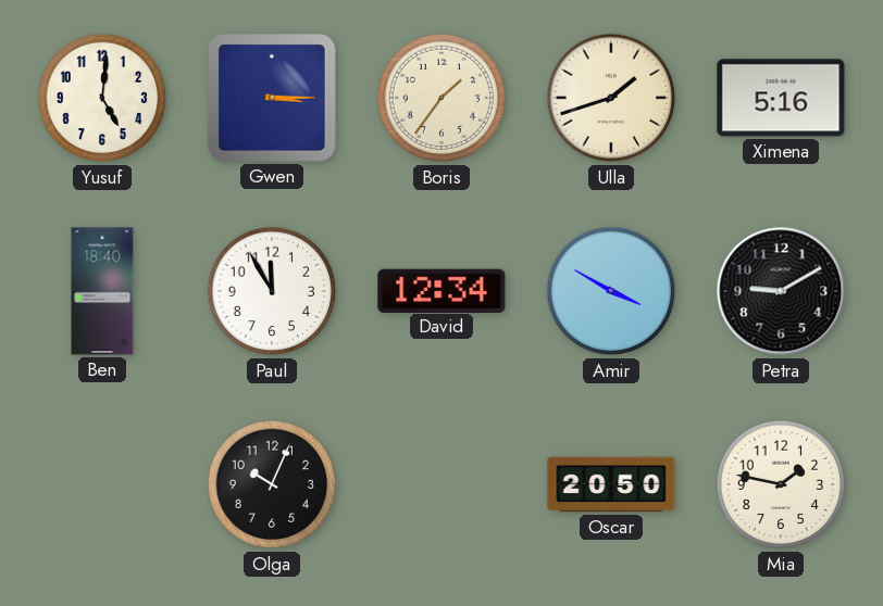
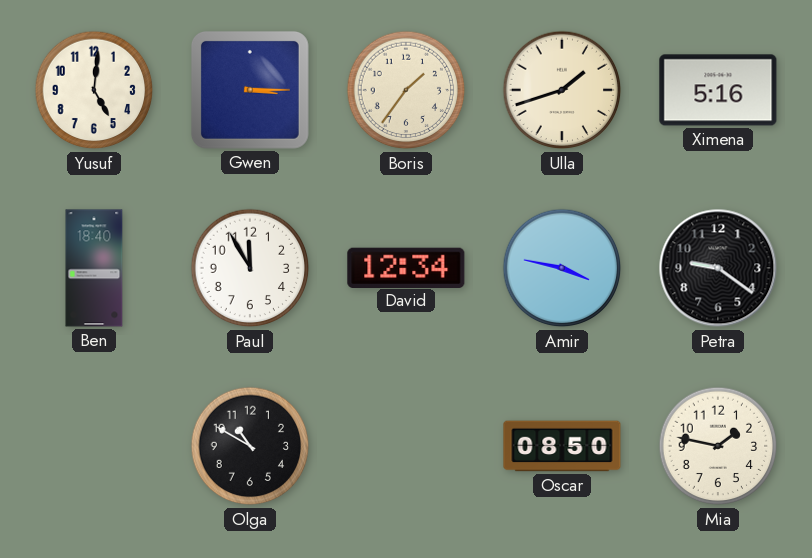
Amir: 3:50 -> 3:47
Petra: 9:10 -> 9:21
Olga: 10:04 -> 10:50
Oscar: 20:50 -> 08:50
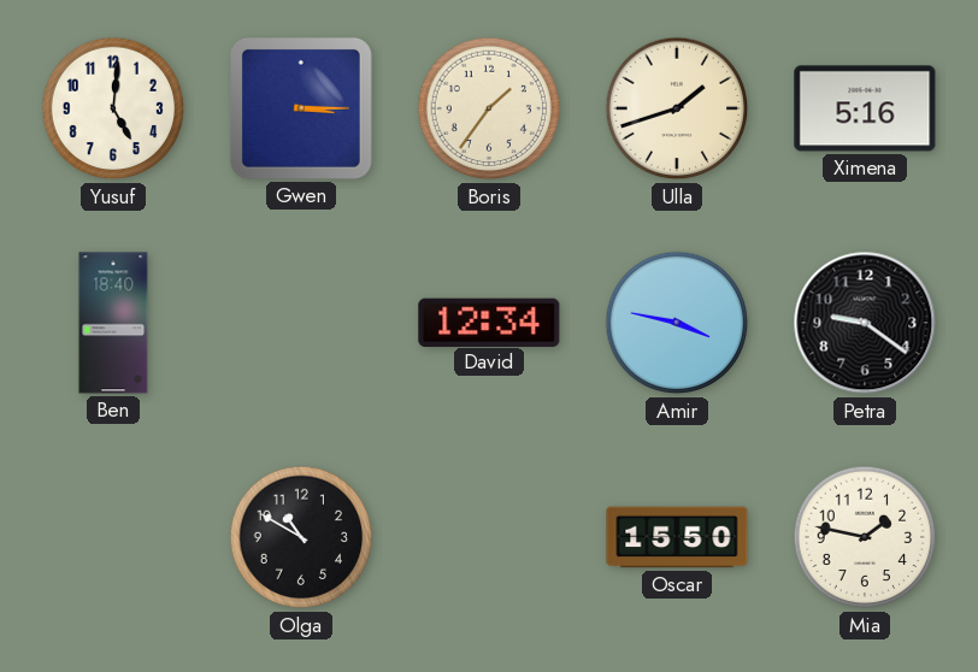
Paul: 11:55 -> none
Oscar: 08:50 -> 15:50
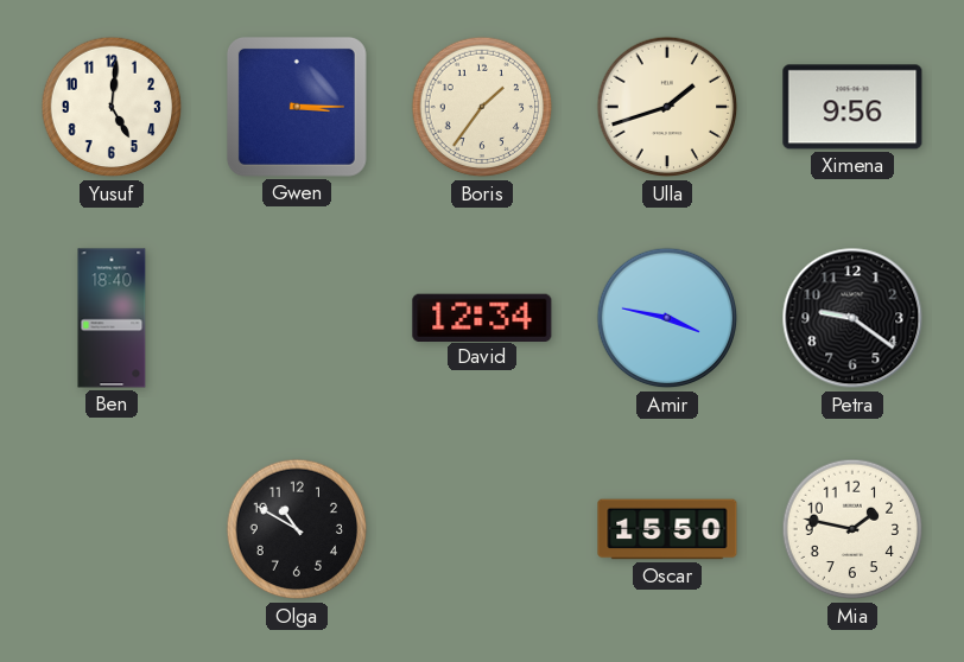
Ximena: 5:16 -> 9:56
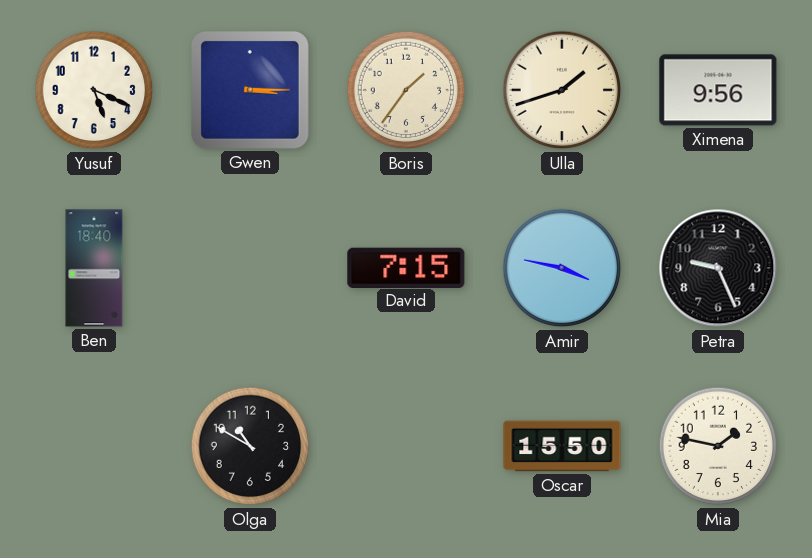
Yusuf: 5:01 -> 5:19
David: 12:34 -> 7:15
Petra: 9:21 -> 9:26
